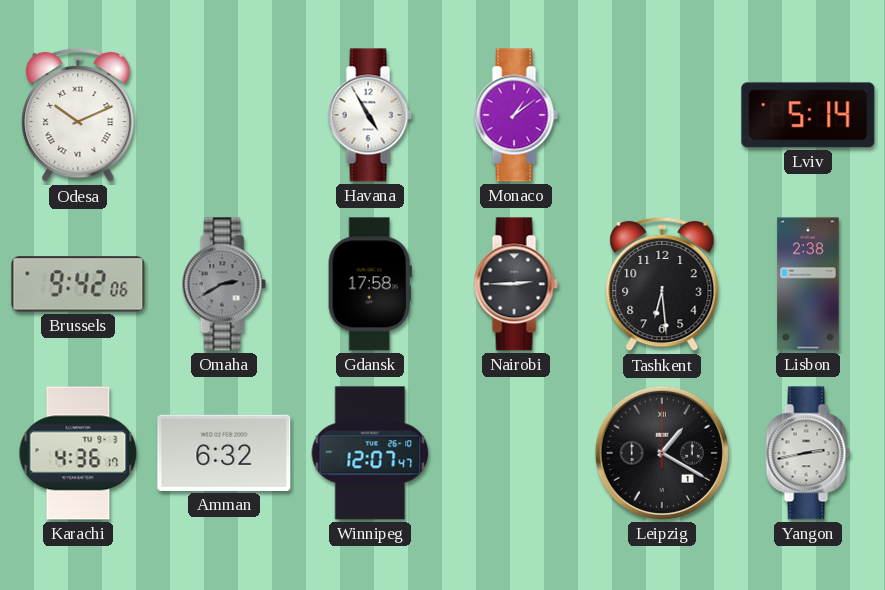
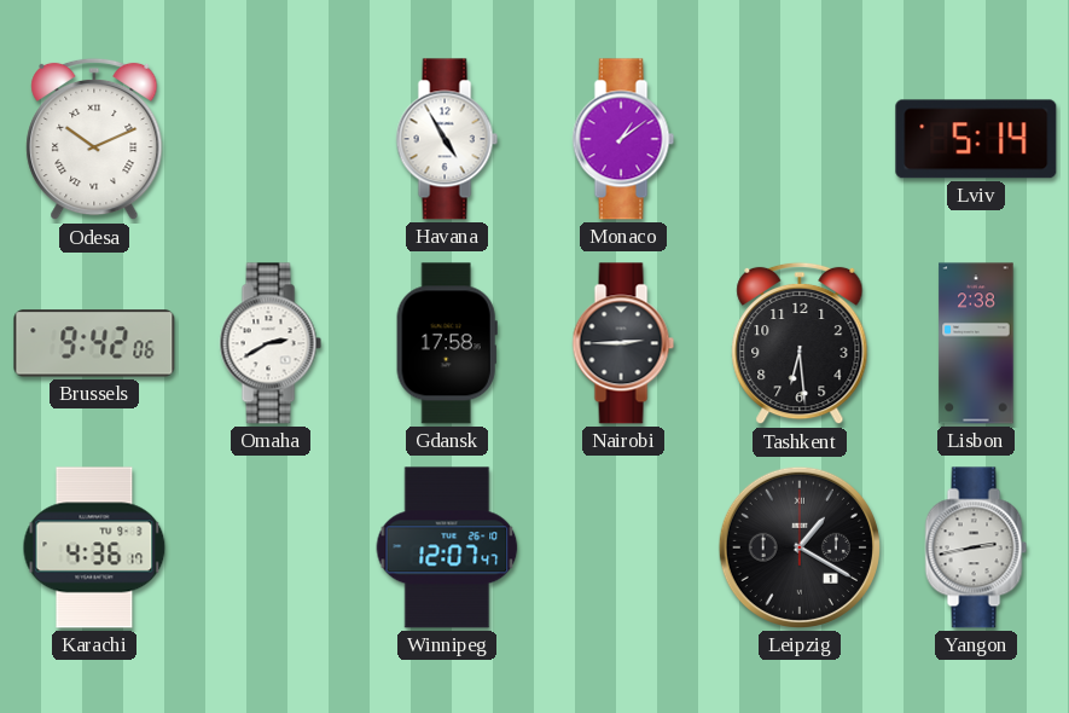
Omaha dial: grey -> white
Amman: 6:32 -> none
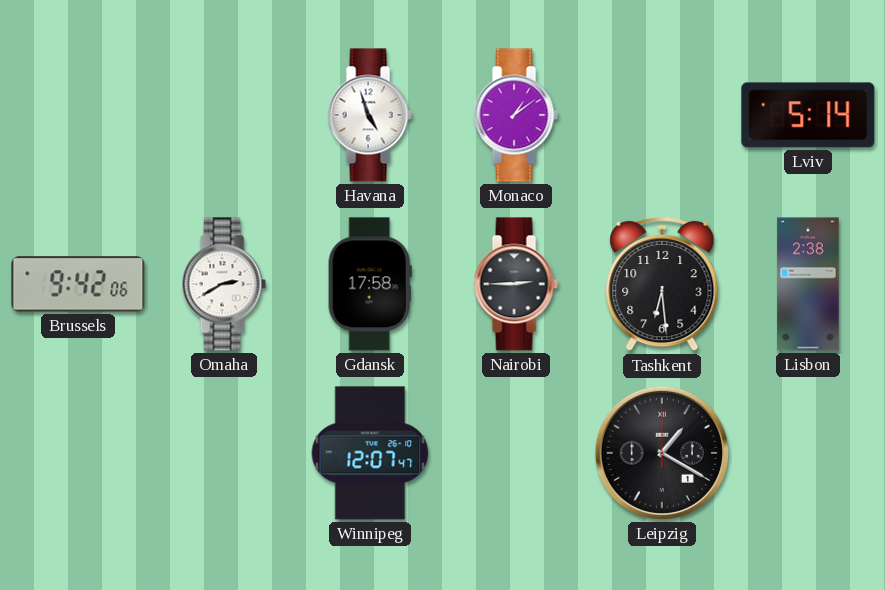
Odesa: 10:11 -> none
Havana: 4:55 -> 4:57
Karachi: 4:36 -> none
Yangon: 2:43 -> none
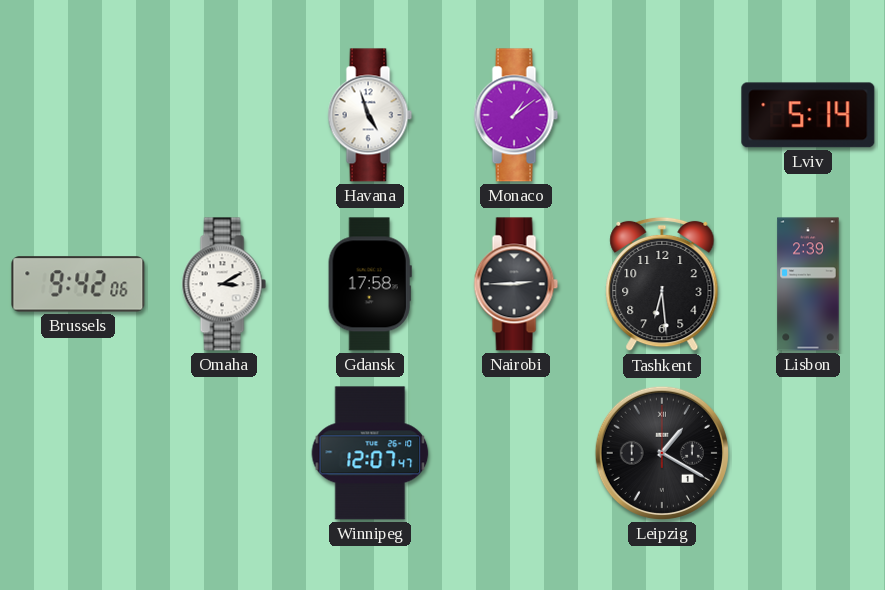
Omaha: 2:40 -> 3:10
Lisbon: 2:38 -> 2:39
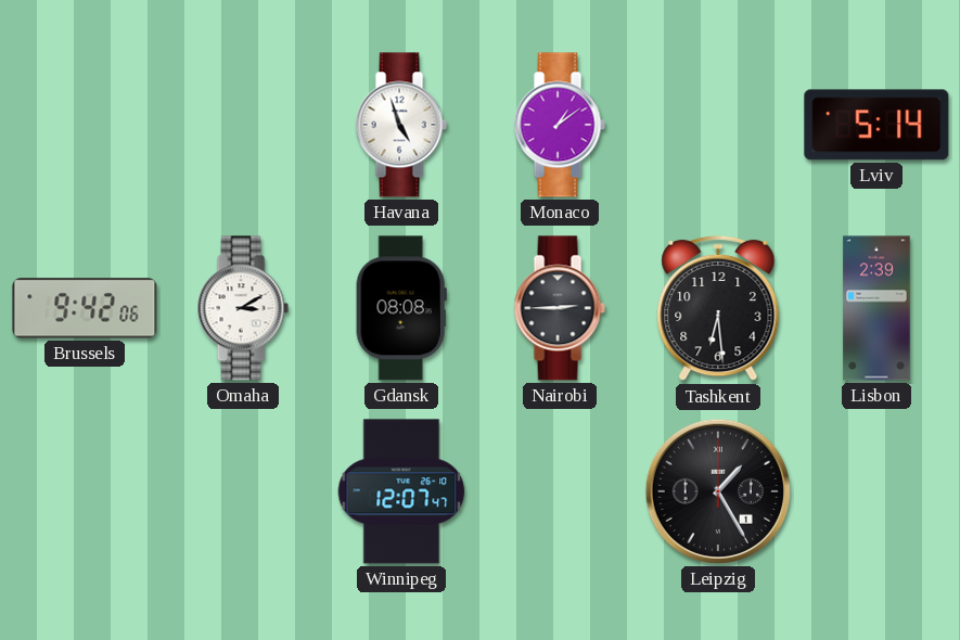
Gdansk: 17:58 -> 08:08
Leipzig: 1:20 -> 1:25
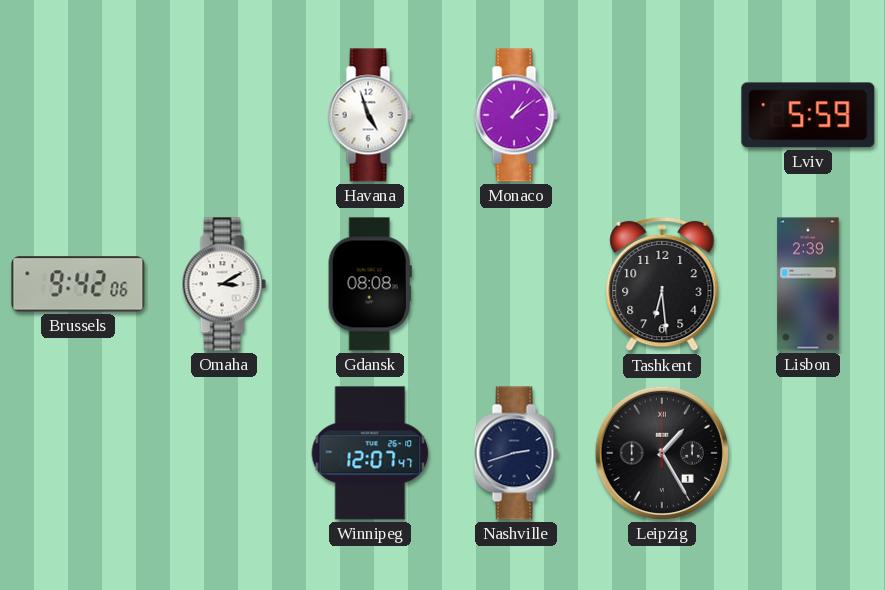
Lviv: 5:14 -> 5:59
Nairobi: 2:45 -> none
Nashville: none -> 2:42
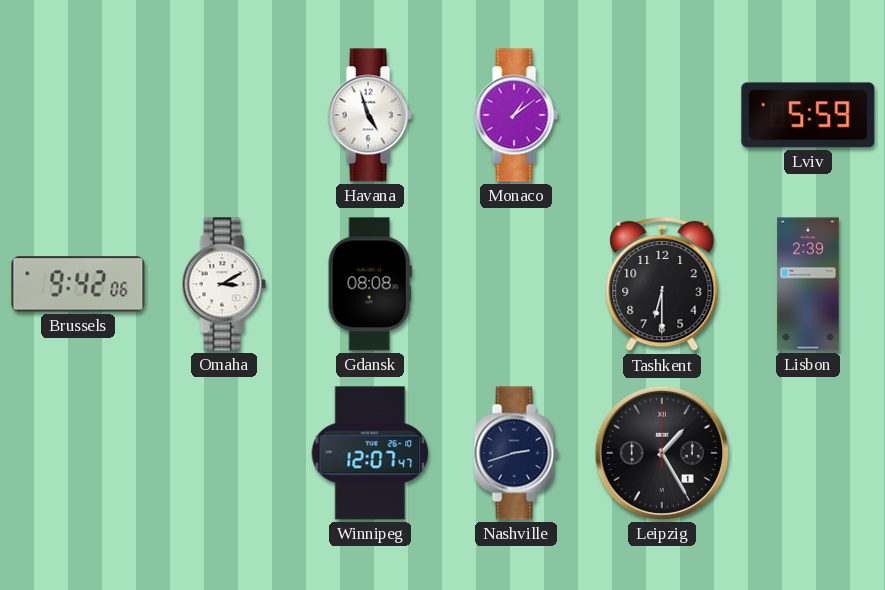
Tashkent: 6:29 -> 6:30
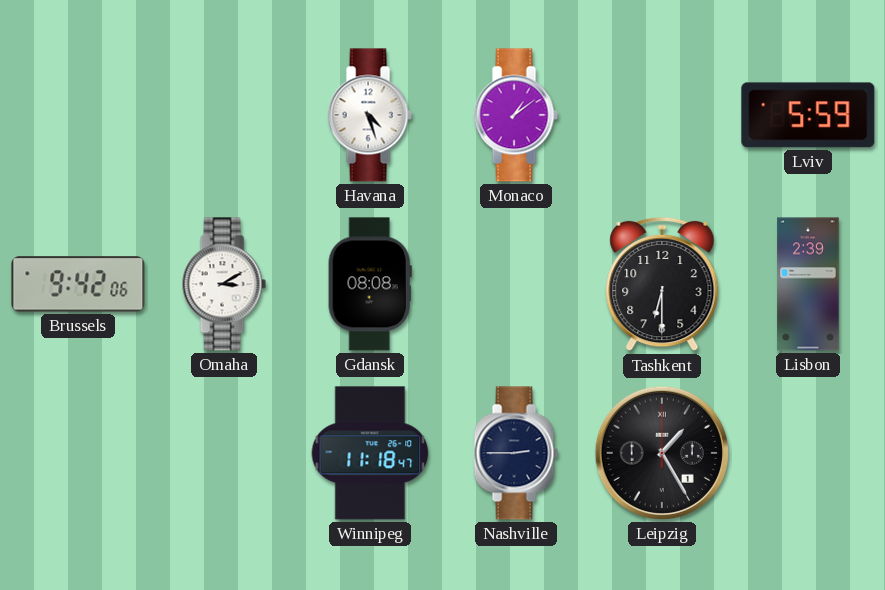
Havana: 4:57 -> 4:27
Winnipeg: 12:07 -> 11:18
Nashville: 2:42 -> 2:45
